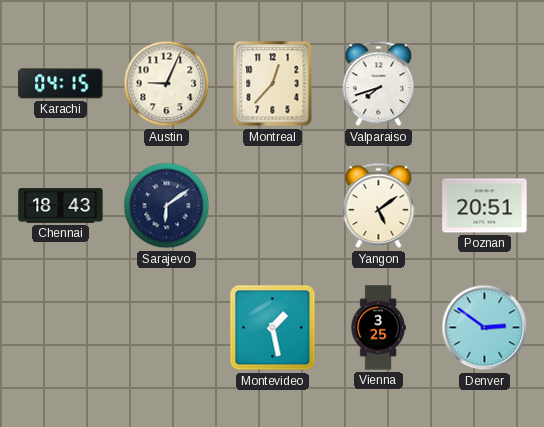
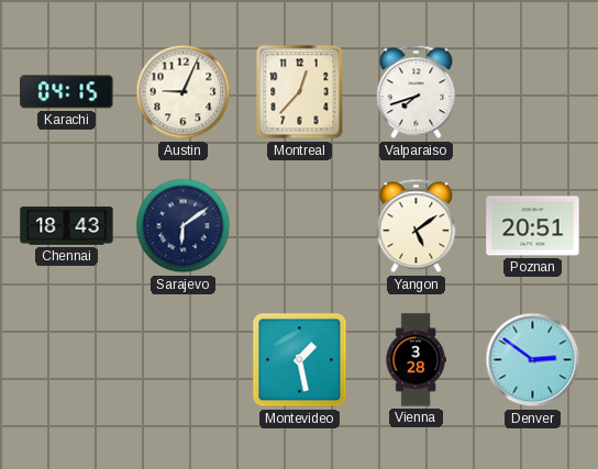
Vienna: 3:25 -> 3:28
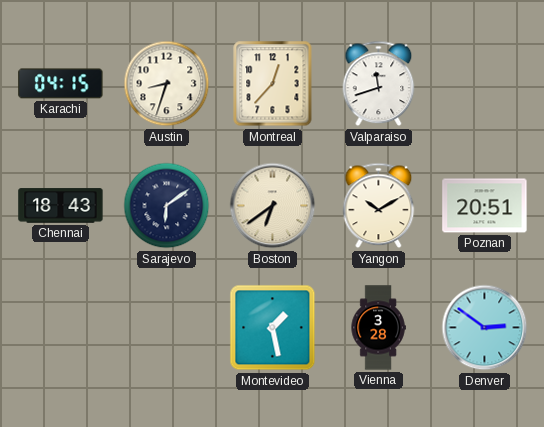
Austin: 9:04 -> 8:33
Valparaiso: 7:42 -> 11:42
Boston: none -> 6:39
Yangon: 5:09 -> 10:10
